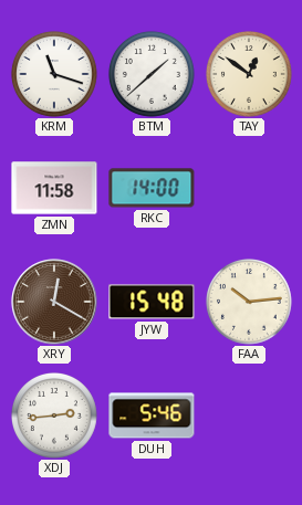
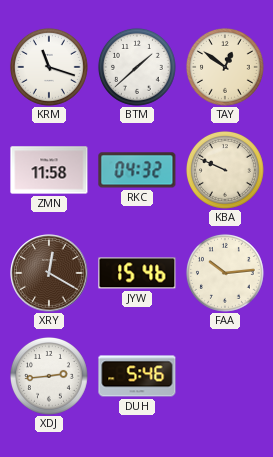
RKC: 14:00 -> 04:32
KBA: none -> 9:49
JYW: 15:48 -> 15:46
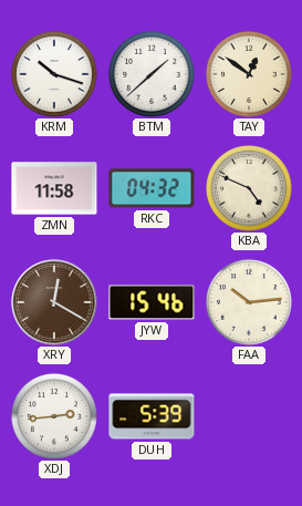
KRM: 11:18 -> 10:18
KBA: 9:49 -> 4:49
DUH: 5:46 -> 5:39
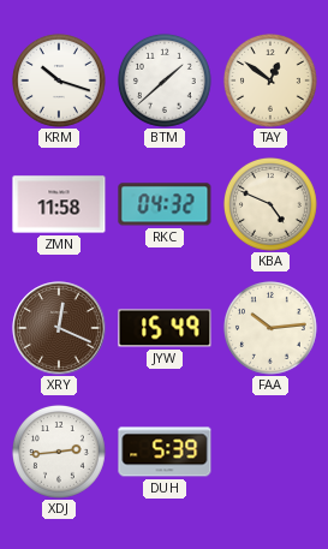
XRY: 12:20 -> 12:19
JYW: 15:46 -> 15:49
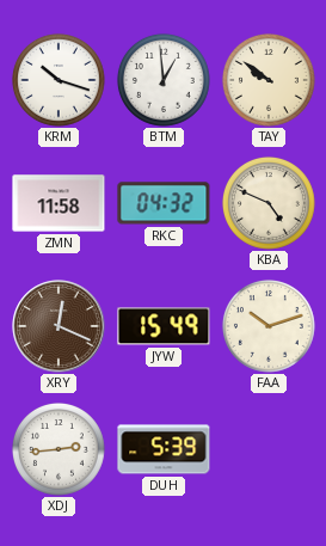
BTM: 1:38 -> 12:59
TAY: 12:51 -> 9:51
FAA: 10:14 -> 10:12
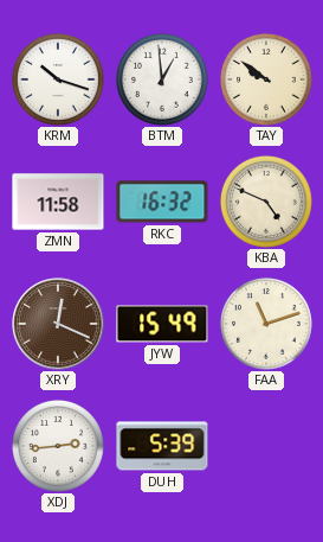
RKC: 04:32 -> 16:32
FAA: 10:12 -> 11:12
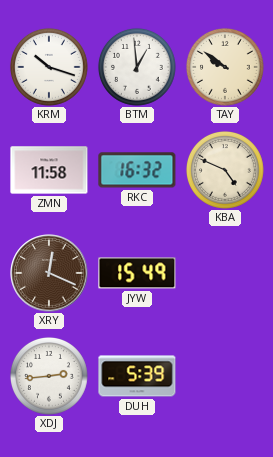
FAA: 11:12 -> none
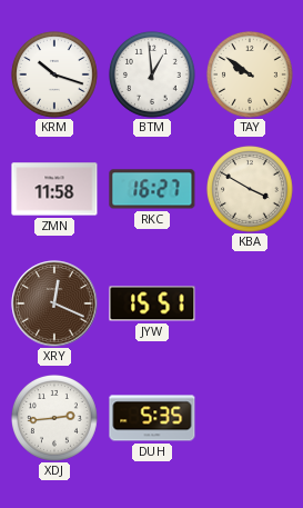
RKC: 16:32 -> 16:27
KBA: 4:49 -> 3:50
JYW: 15:49 -> 15:51
DUH: 5:39 -> 5:35
